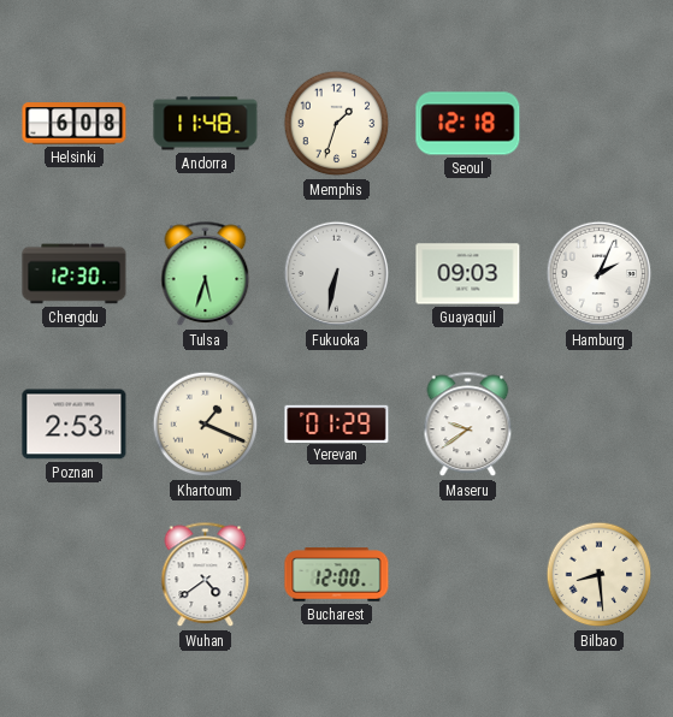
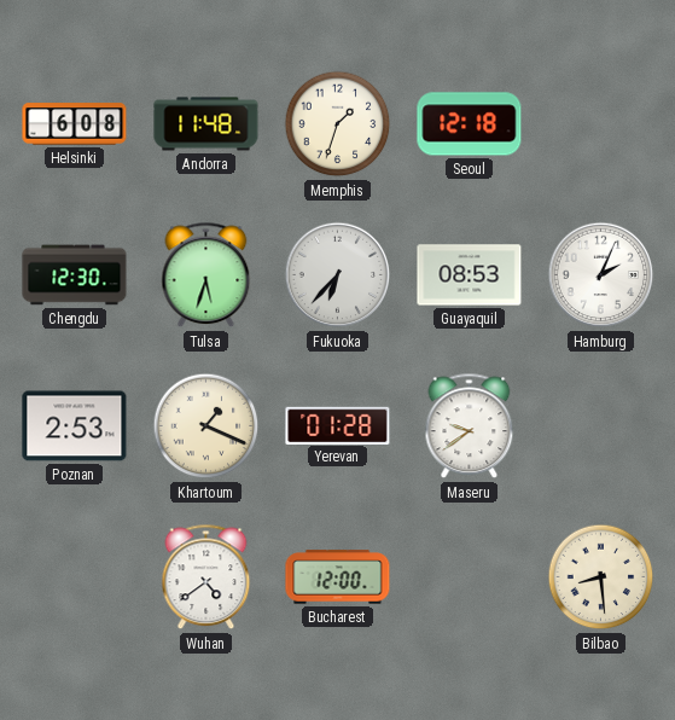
Fukuoka: 6:32 -> 6:37
Guayaquil: 09:03 -> 08:53
Yerevan: 01:29 -> 01:28
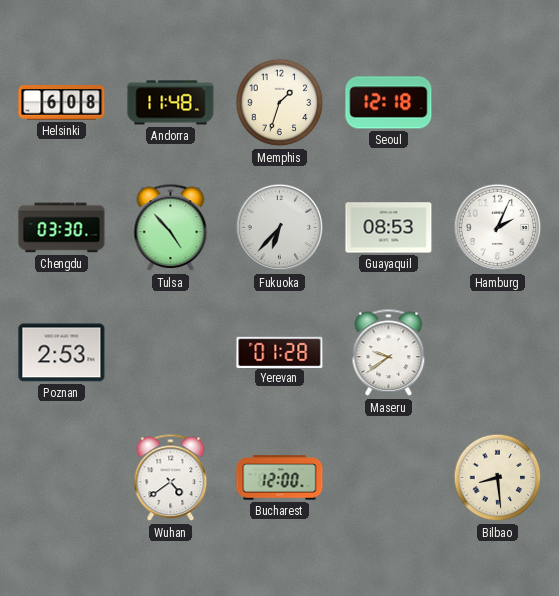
Chengdu: 12:30 -> 03:30
Tulsa: 5:33 -> 4:53
Khartoum: 1:19 -> none
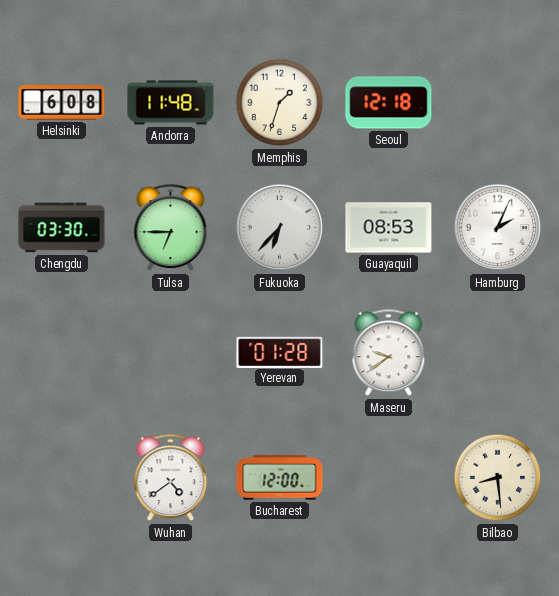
Tulsa: 4:53 -> 6:45
Poznan: 2:53 -> none
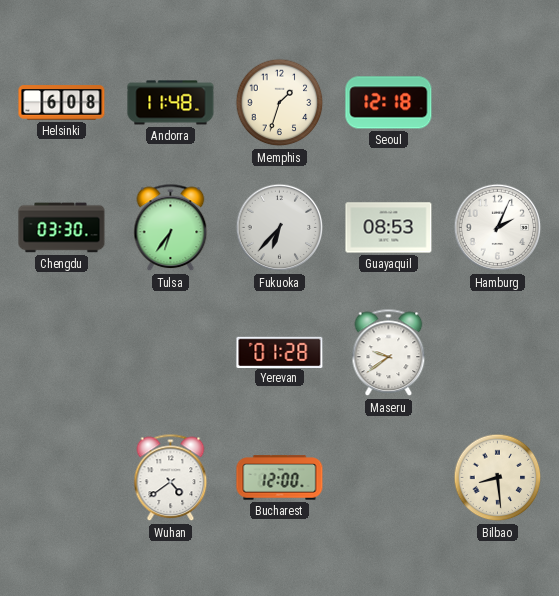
Tulsa: 6:45 -> 6:36
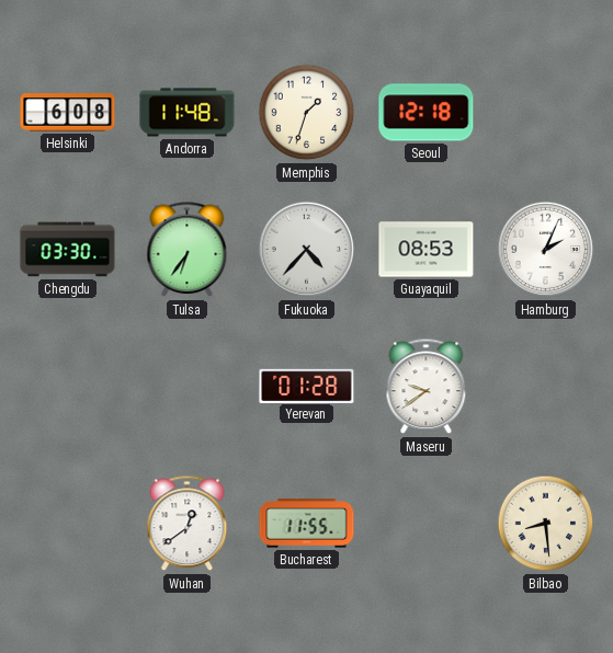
Fukuoka: 6:37 -> 4:37
Wuhan: 4:39 -> 12:39
Bucharest: 12:00 -> 11:55
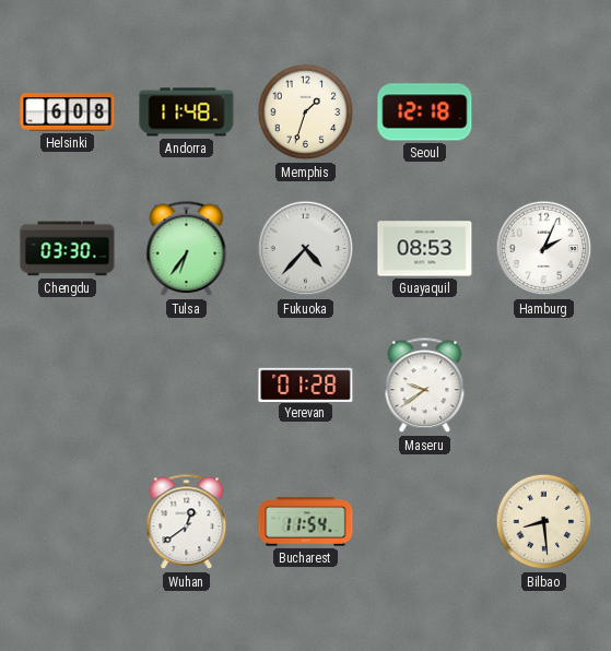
Bucharest: 11:55 -> 11:54
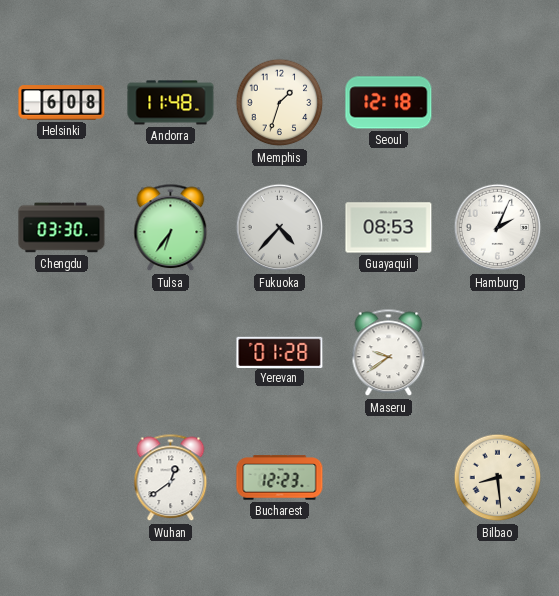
Bucharest: 11:54 -> 12:23
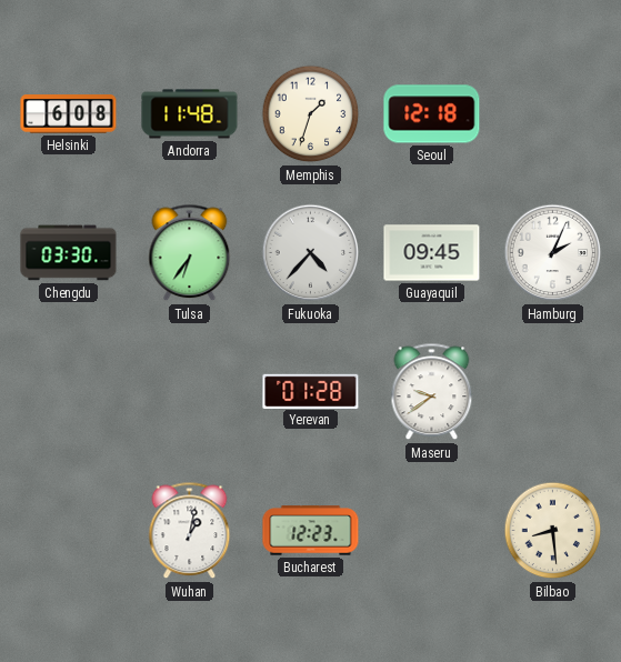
Guayaquil: 08:53 -> 09:45
Wuhan: 12:39 -> 1:02
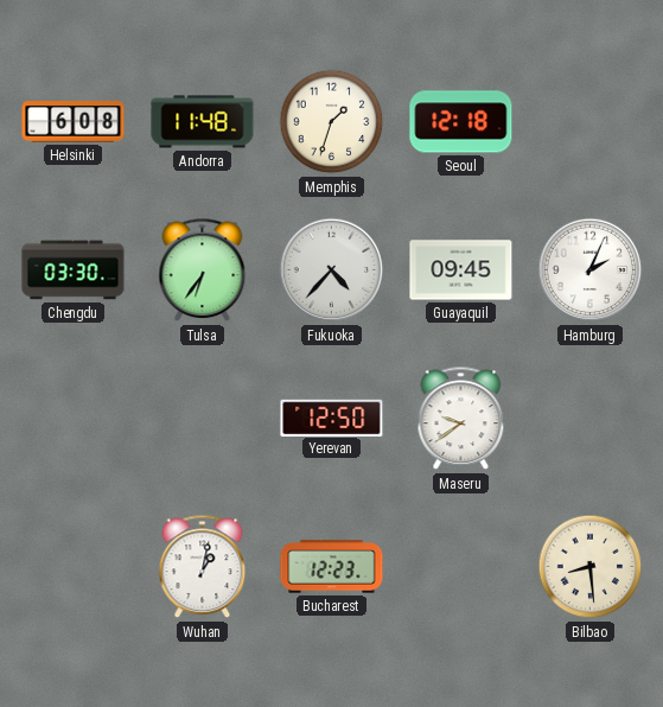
Yerevan: 01:28 -> 12:50
